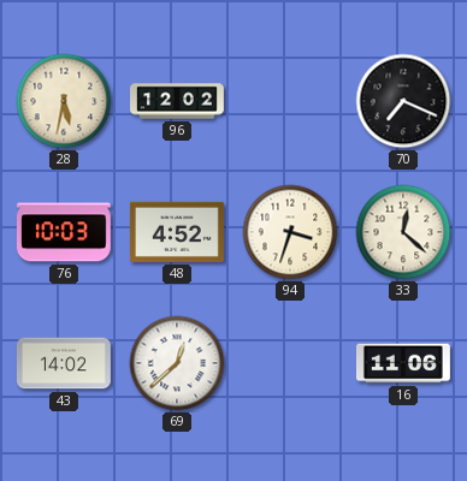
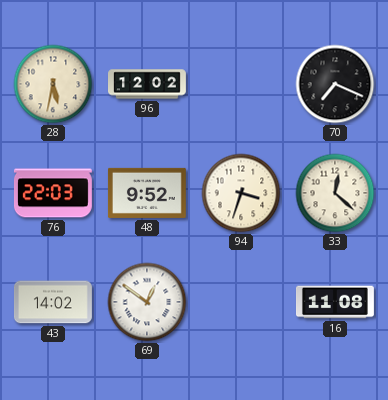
76: 10:03 -> 22:03
48: 4:52 -> 9:52
69: 12:38 -> 12:51
16: 11:06 -> 11:08
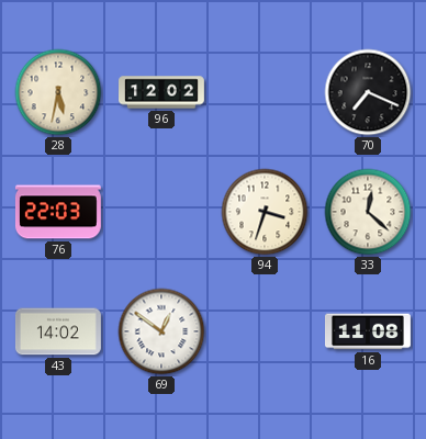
48: 9:52 -> none
